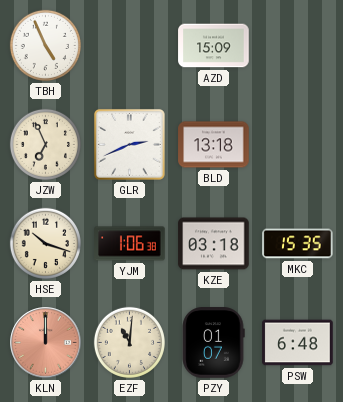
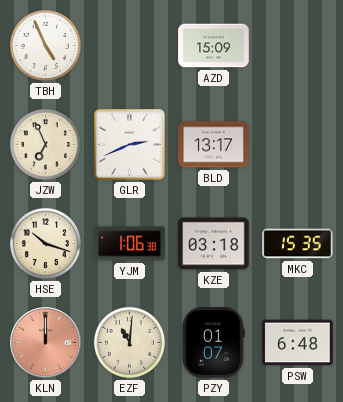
BLD: 13:18 -> 13:17
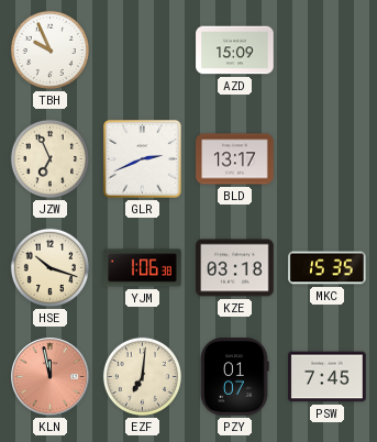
TBH: 4:56 -> 9:56
KLN: 12:00 -> 11:58
EZF: 11:01 -> 7:01
PSW: 6:48 -> 7:45
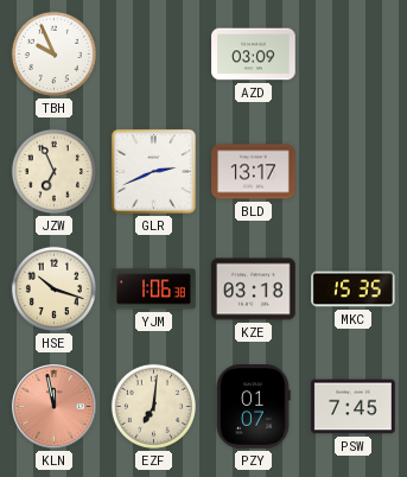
AZD: 15:09 -> 03:09
